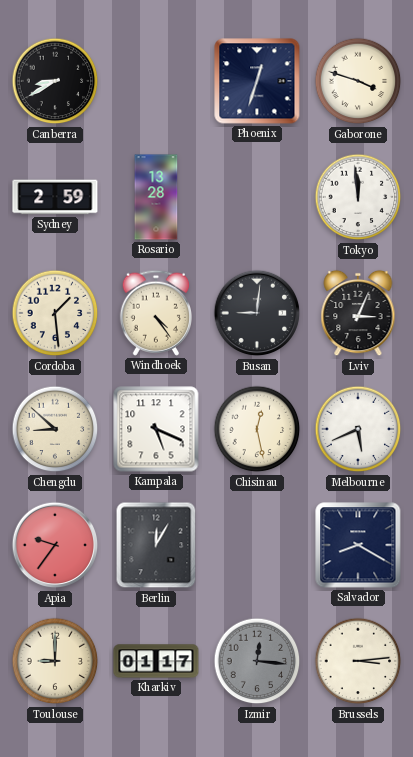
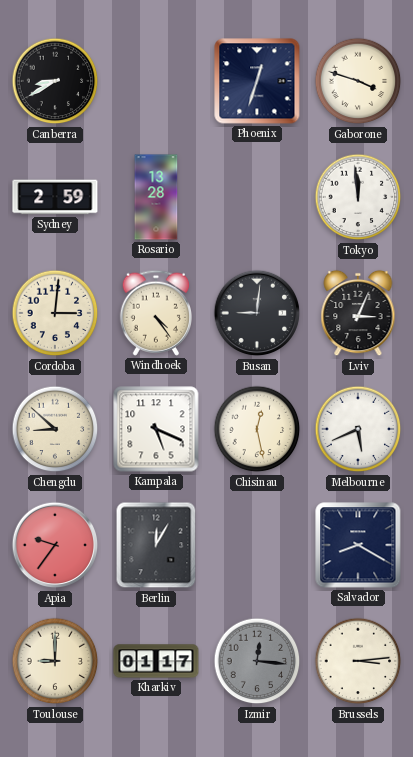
Cordoba: 1:29 -> 3:01
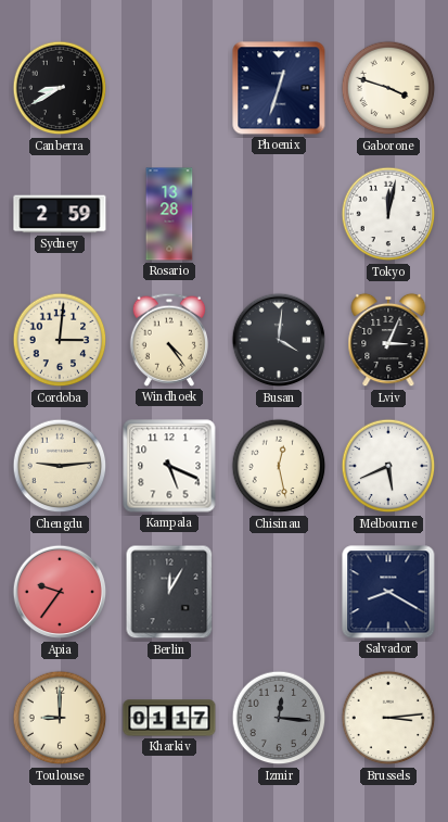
Tokyo: 11:59 -> 12:02
Busan: 9:01 -> 4:01
Chengdu: 8:52 -> 9:14
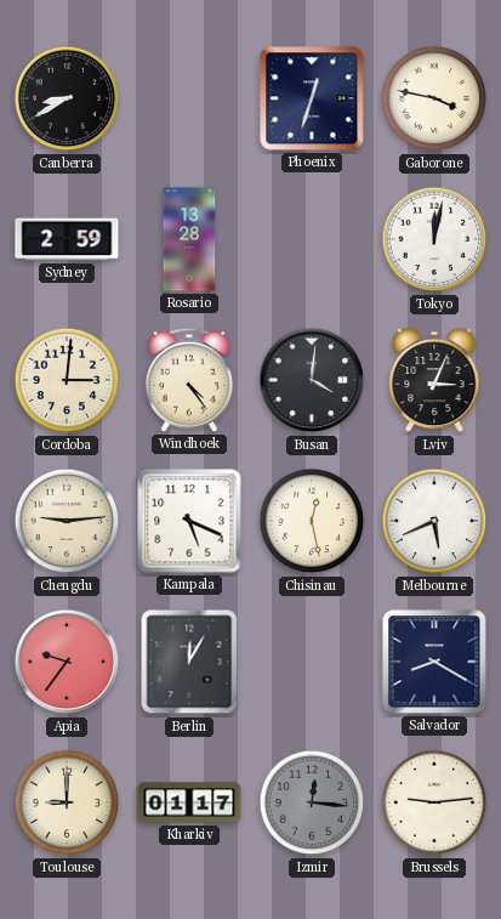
Gaborone: 3:48 -> 3:47
Brussels: 3:14 -> 9:14
